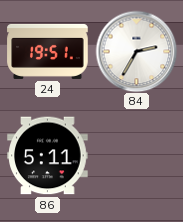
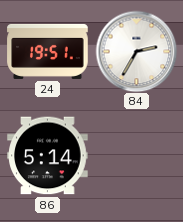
86: 5:11 -> 5:14
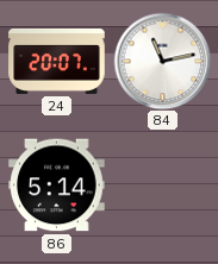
24: 19:51 -> 20:07
84: 2:35 -> 11:13
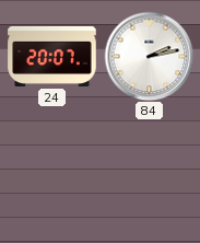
84: 11:13 -> 2:13
86: 5:14 -> none
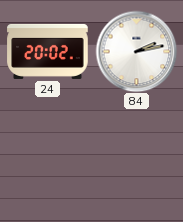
24: 20:07 -> 20:02
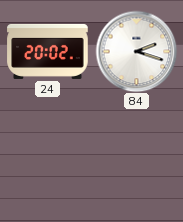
84: 2:13 -> 2:18
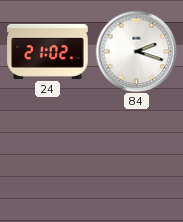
24: 20:02 -> 21:02
